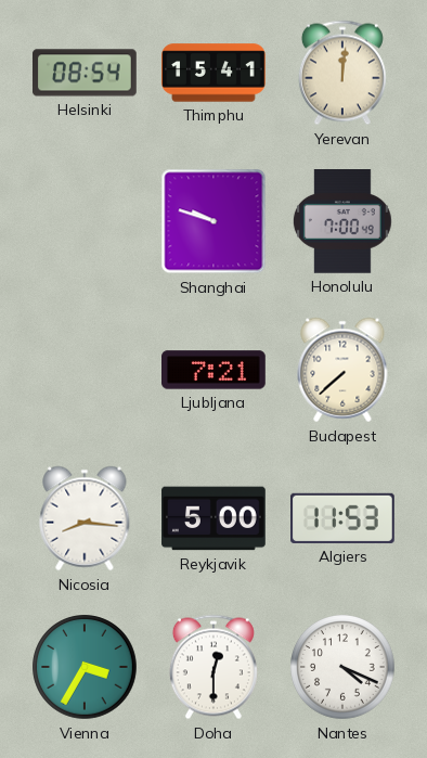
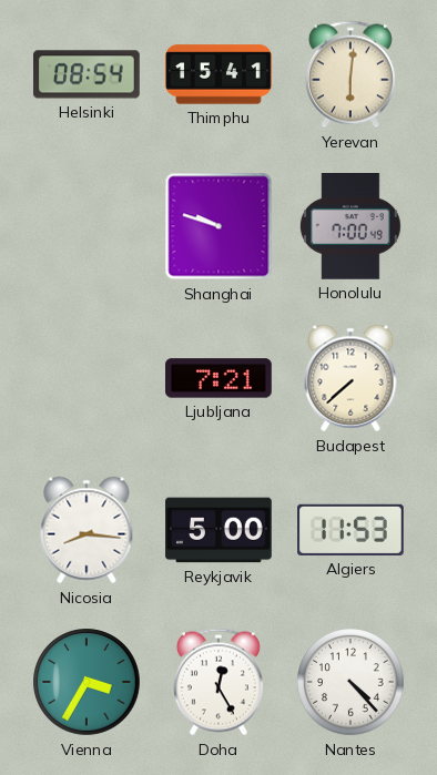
Yerevan: 12:01 -> 6:01
Doha: 12:30 -> 12:25
Nantes: 4:19 -> 4:23
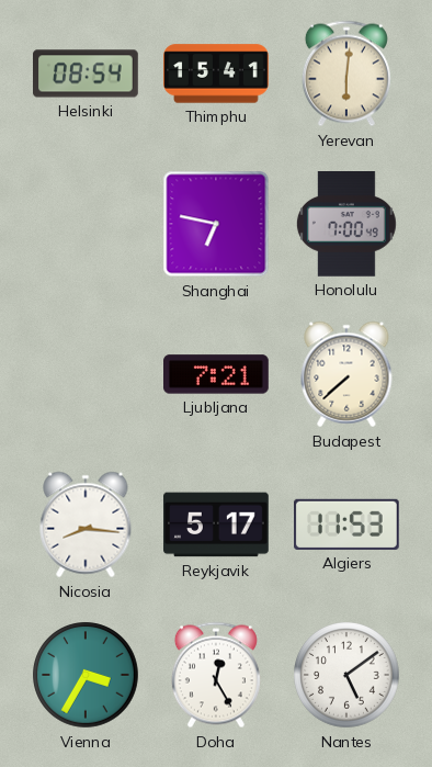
Shanghai: 9:48 -> 6:47
Reykjavik: 5:00 -> 5:17
Nantes: 4:23 -> 5:09
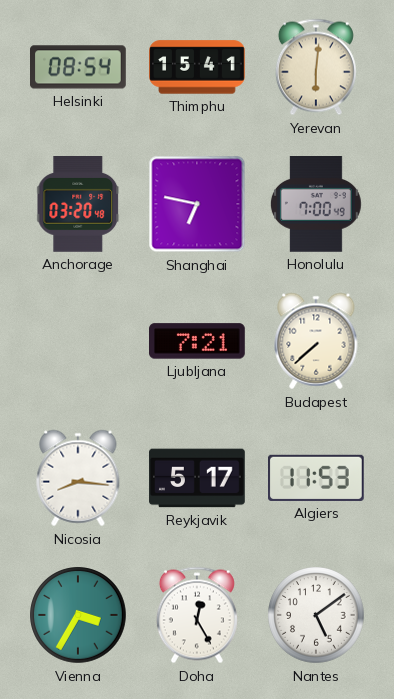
Anchorage: none -> 03:20
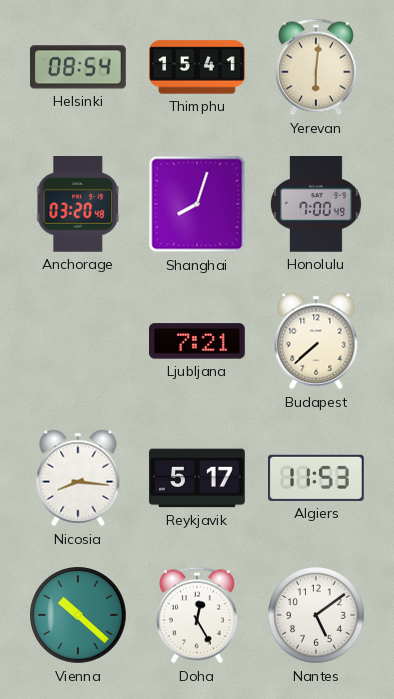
Shanghai: 6:47 -> 8:03
Vienna: 3:35 -> 10:22
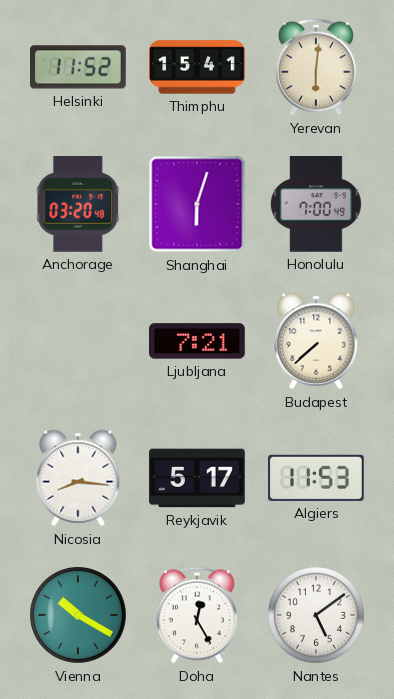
Helsinki: 08:54 -> 11:52
Shanghai: 8:03 -> 6:03
Vienna: 10:22 -> 10:20
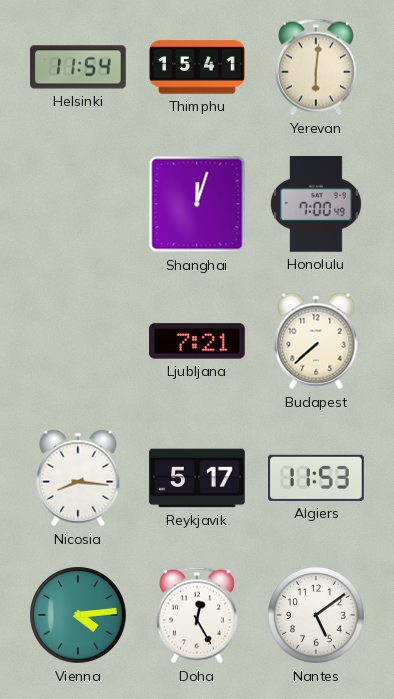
Helsinki: 11:52 -> 11:54
Anchorage: 03:20 -> none
Shanghai: 6:03 -> 12:03
Vienna: 10:20 -> 4:14
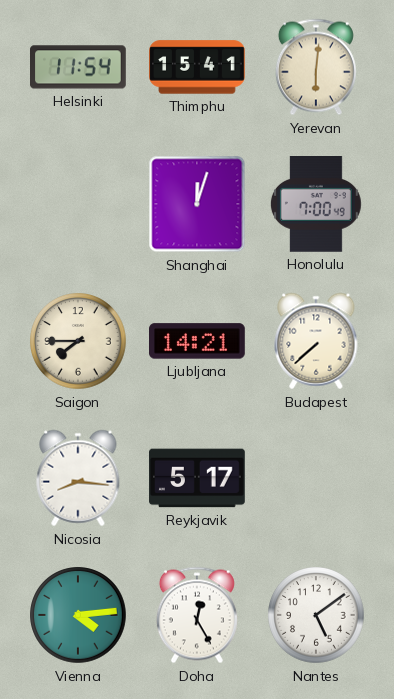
Saigon: none -> 7:45
Ljubljana: 7:21 -> 14:21
Algiers: 11:53 -> none
